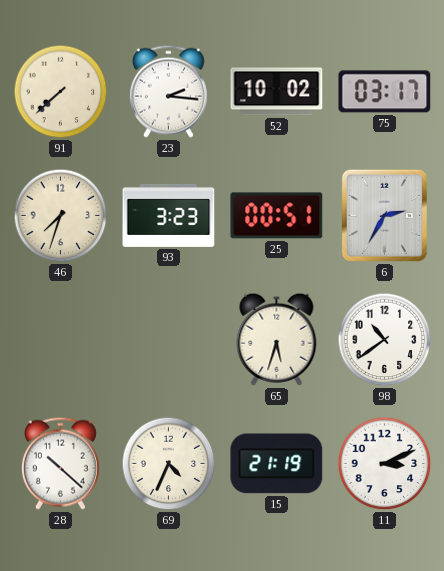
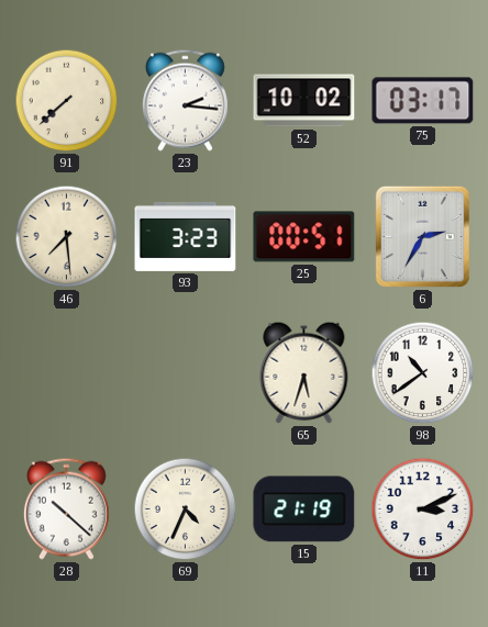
46: 7:33 -> 7:29
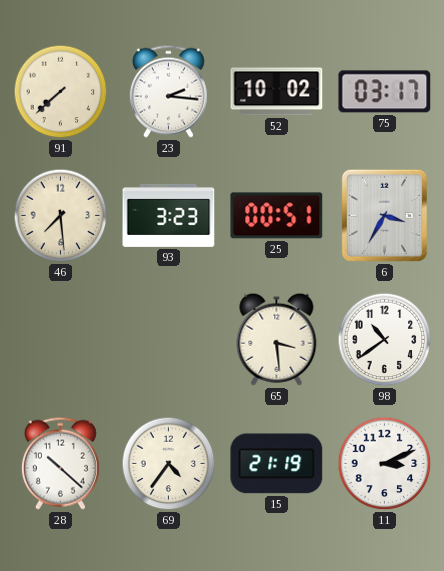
6: 2:35 -> 3:35
65: 5:33 -> 3:29
69: 4:34 -> 4:36
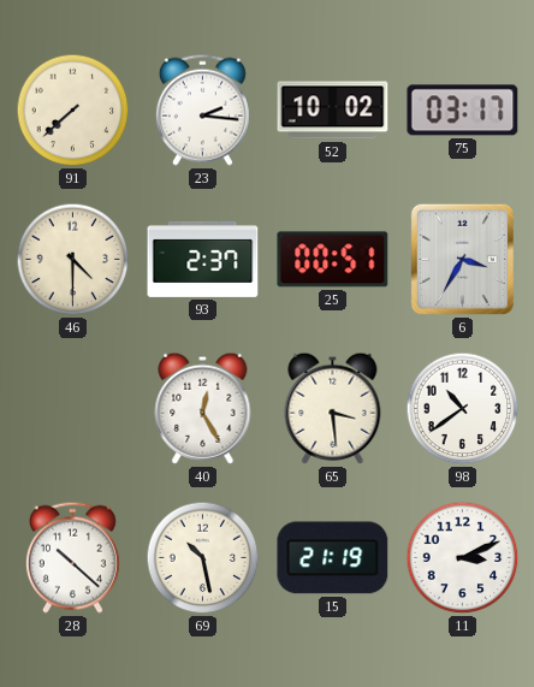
46: 7:29 -> 4:30
93: 3:23 -> 2:37
40: none -> 12:25
69: 4:36 -> 10:28
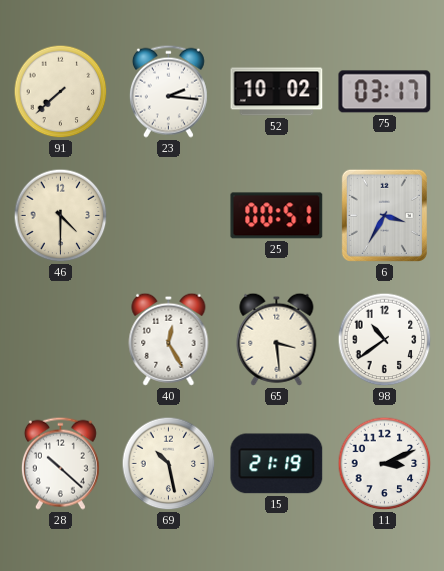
93: 2:37 -> none
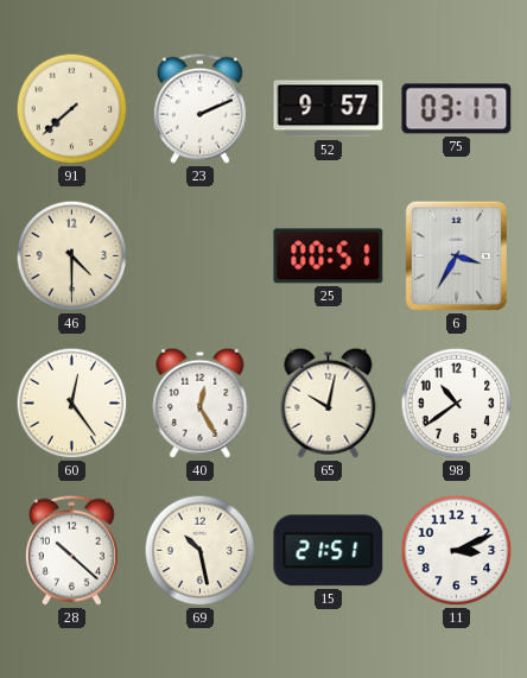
23: 2:16 -> 2:11
52: 10:02 -> 9:57
60: none -> 12:24
65: 3:29 -> 10:02
15: 21:19 -> 21:51
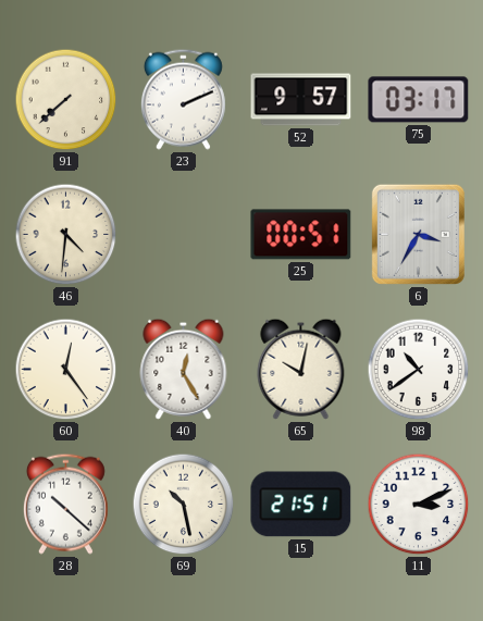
46: 4:30 -> 4:31
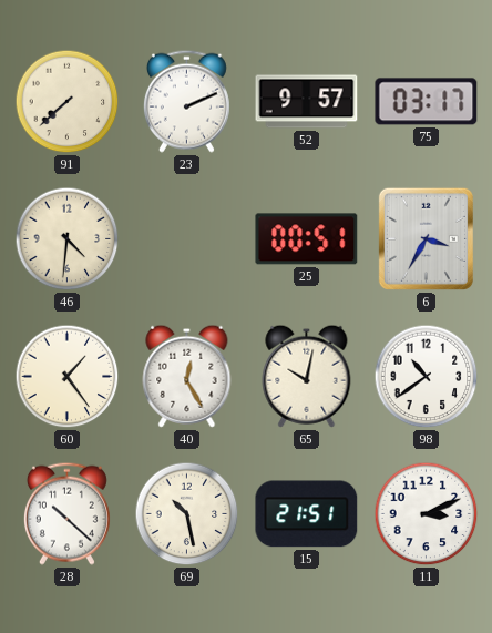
60: 12:24 -> 1:24
